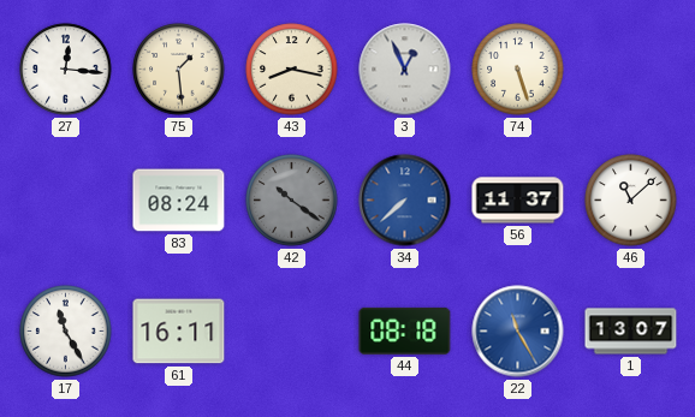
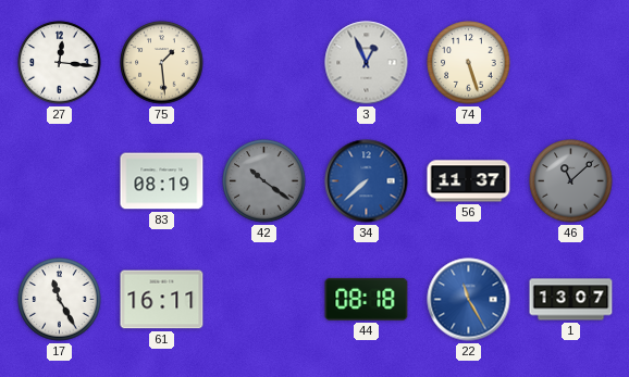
43: 8:17 -> none
83: 08:24 -> 08:19
46 dial: white -> grey
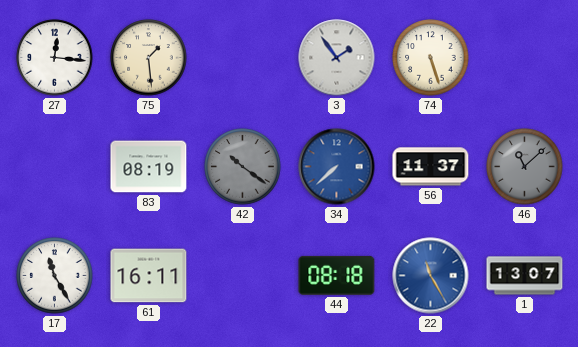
3: 12:56 -> 1:54
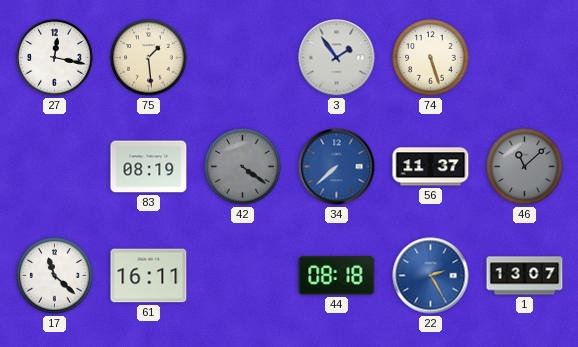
27: 12:16 -> 12:17
42: 10:21 -> 4:21
17: 11:25 -> 11:22
22: 11:25 -> 2:25
